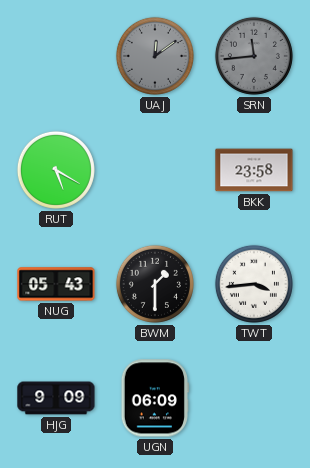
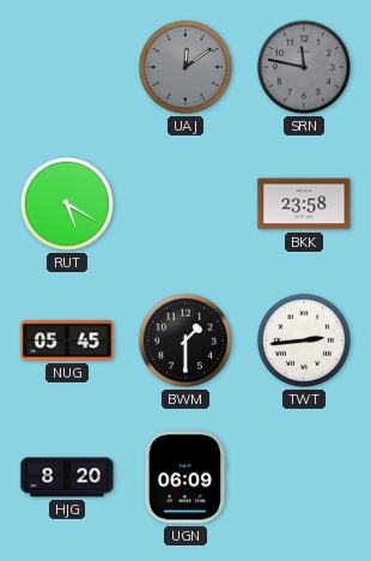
SRN: 11:44 -> 11:47
NUG: 05:43 -> 05:45
TWT: 3:44 -> 2:44
HJG: 9:09 -> 8:20
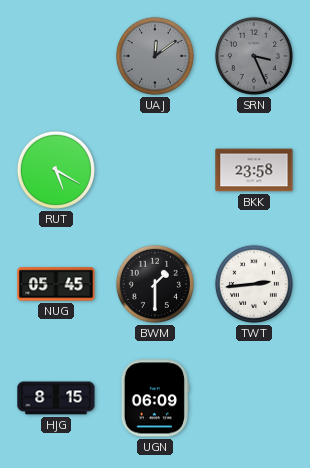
SRN: 11:47 -> 3:26
HJG: 8:20 -> 8:15
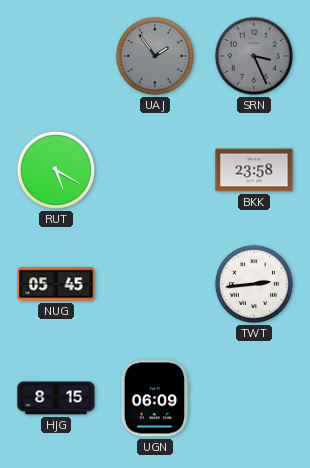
UAJ: 12:09 -> 1:54
BWM: 1:30 -> none
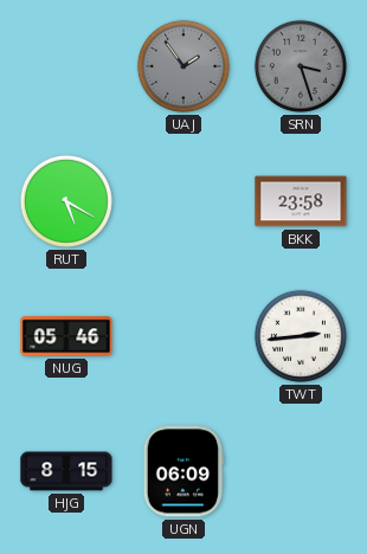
SRN: 3:26 -> 3:27
NUG: 05:45 -> 05:46
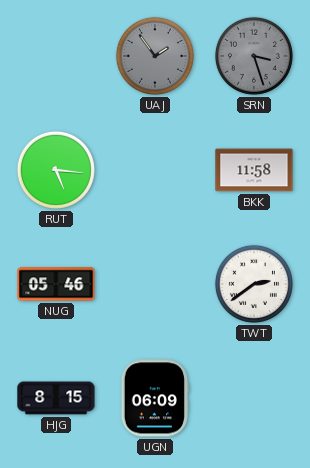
RUT: 5:20 -> 5:16
BKK: 23:58 -> 11:58
TWT: 2:44 -> 2:39
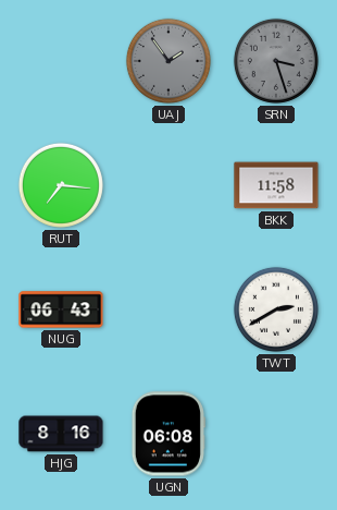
RUT: 5:16 -> 7:16
NUG: 05:46 -> 06:43
TWT: 2:39 -> 2:40
HJG: 8:15 -> 8:16
UGN: 06:09 -> 06:08
